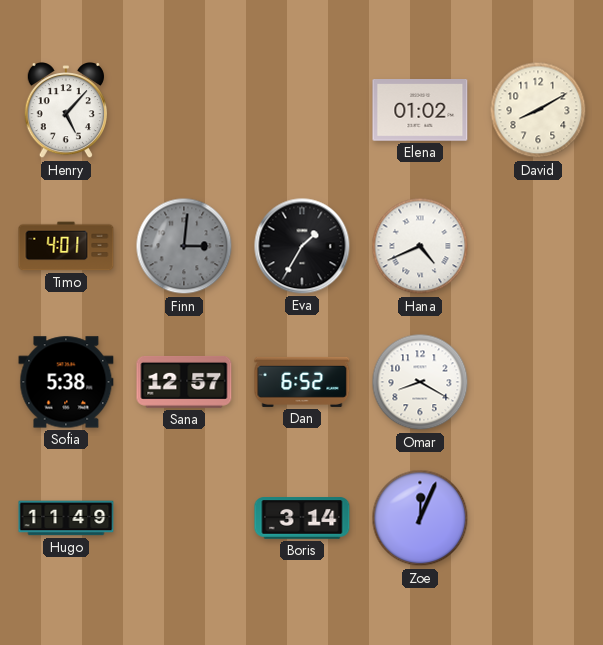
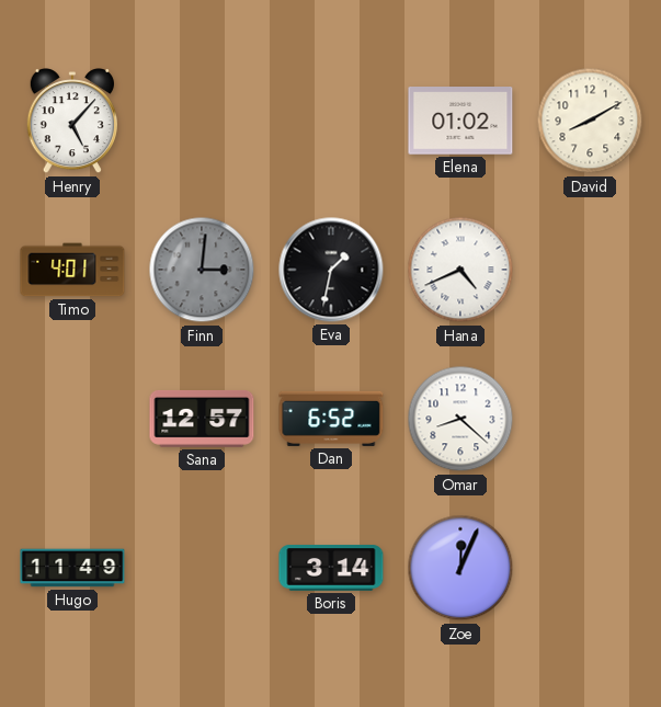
Eva: 1:35 -> 1:32
Sofia: 5:38 -> none
Omar: 8:20 -> 8:22
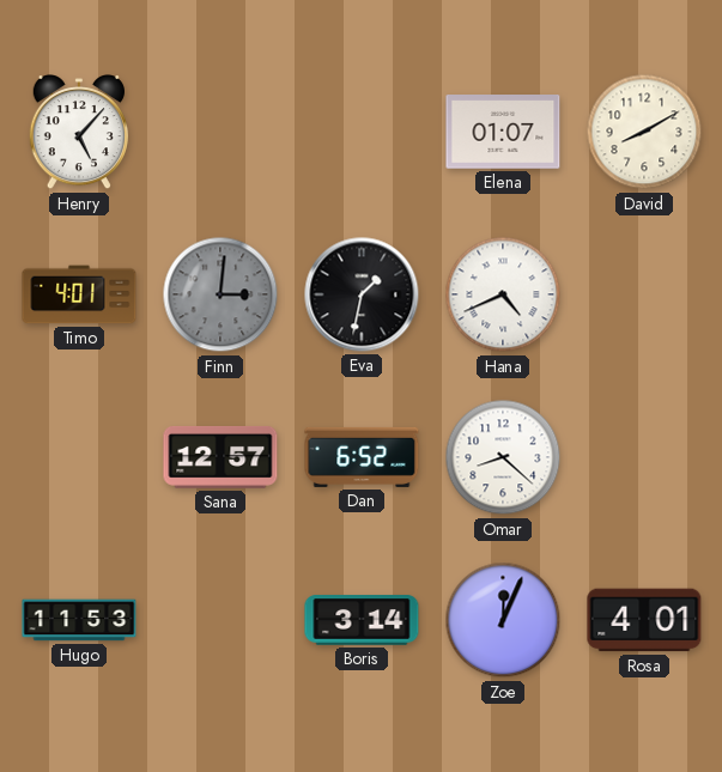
Elena: 01:02 -> 01:07
Hugo: 11:49 -> 11:53
Rosa: none -> 4:01
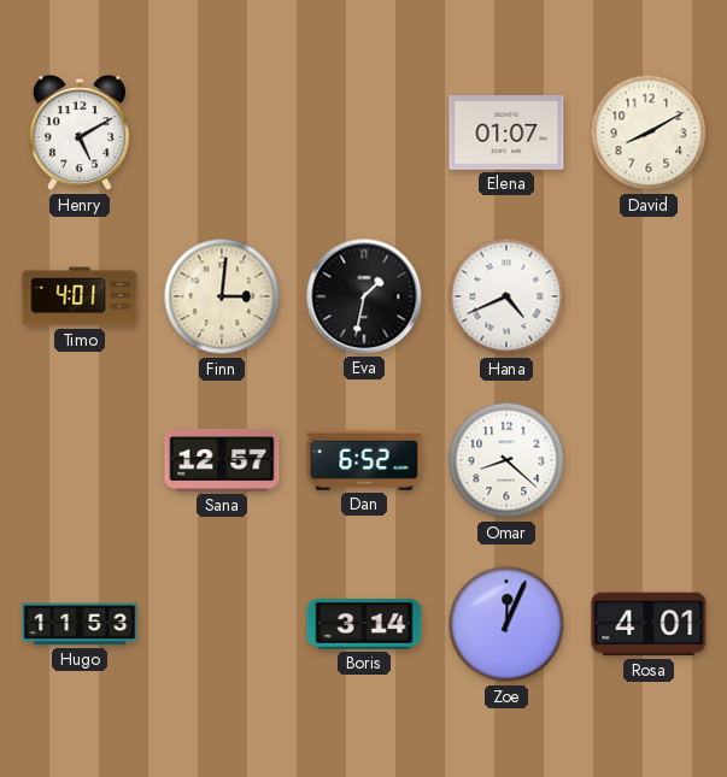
Henry: 5:07 -> 5:10
Finn dial: grey -> cream
